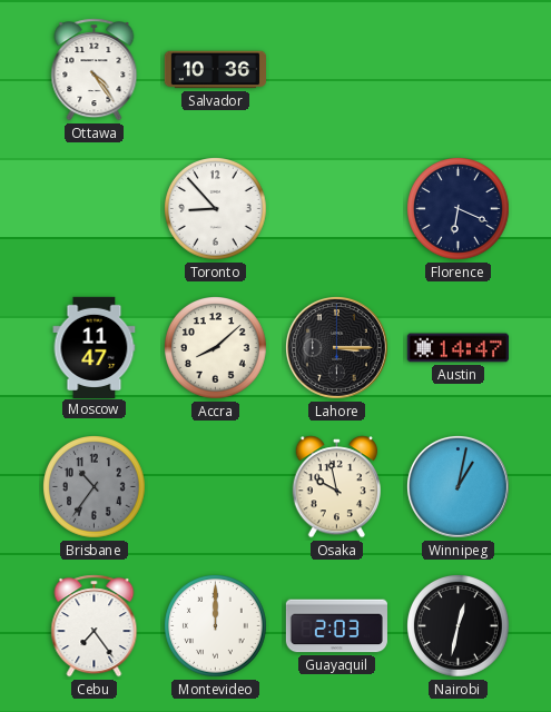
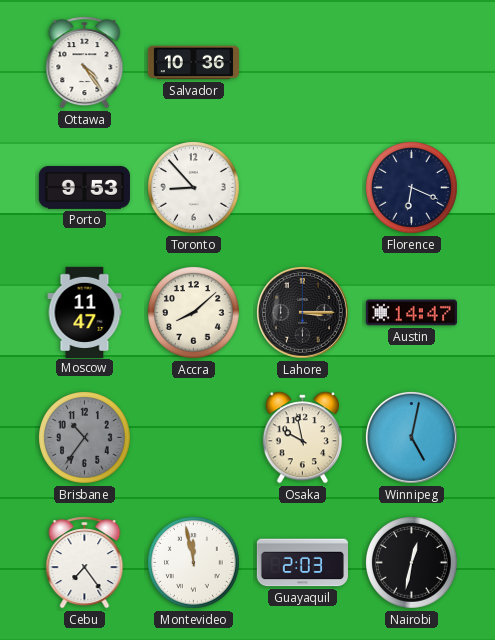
Porto: none -> 9:53
Winnipeg: 1:02 -> 5:02
Montevideo: 12:00 -> 11:58
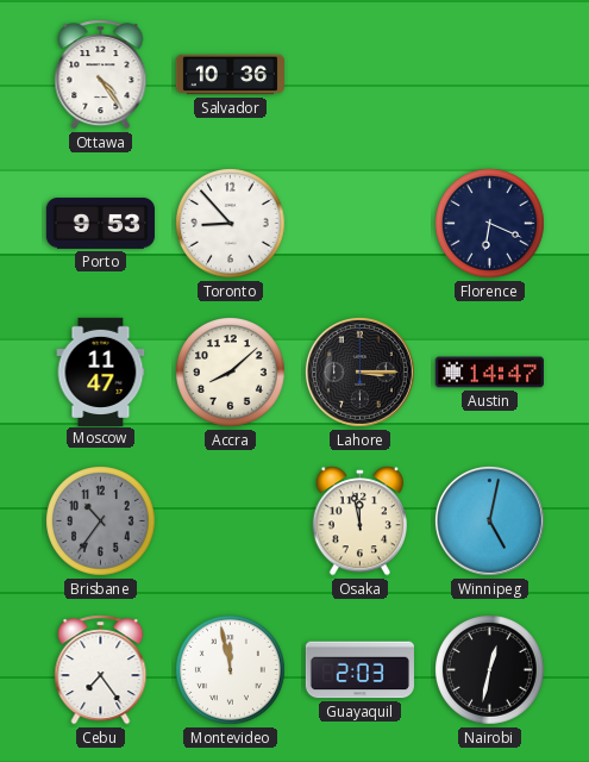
Osaka: 9:58 -> 11:58
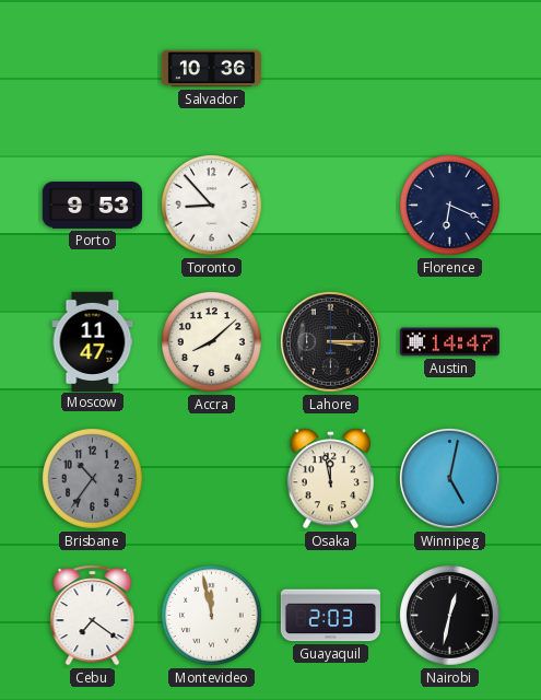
Ottawa: 4:24 -> none
Cebu: 7:24 -> 7:21
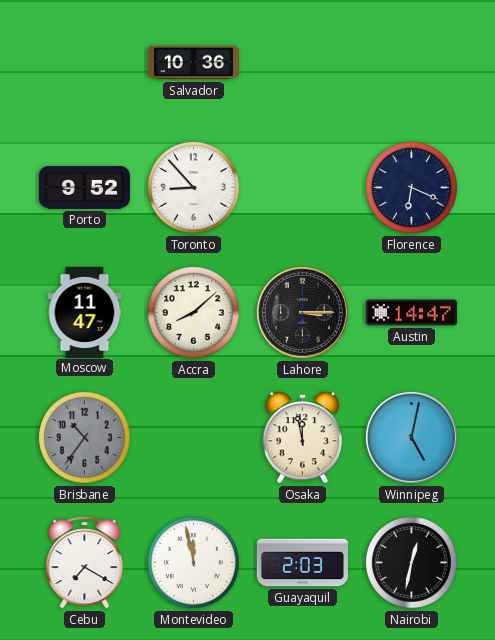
Porto: 9:53 -> 9:52
Cebu: 7:21 -> 7:20
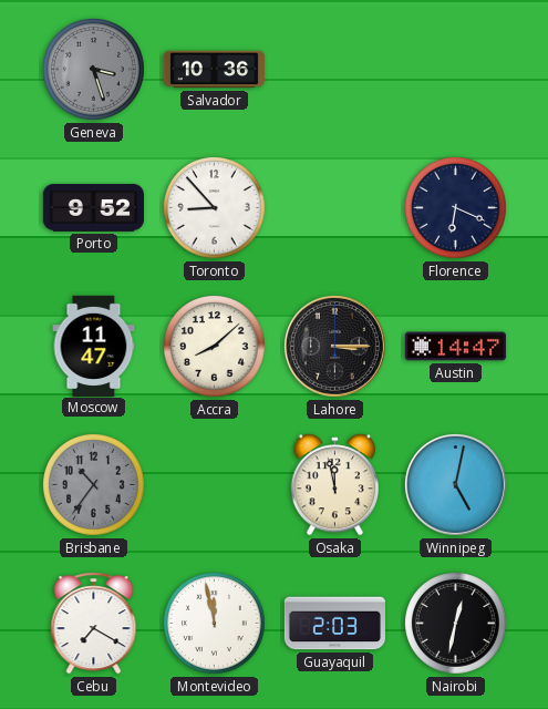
Geneva: none -> 3:27
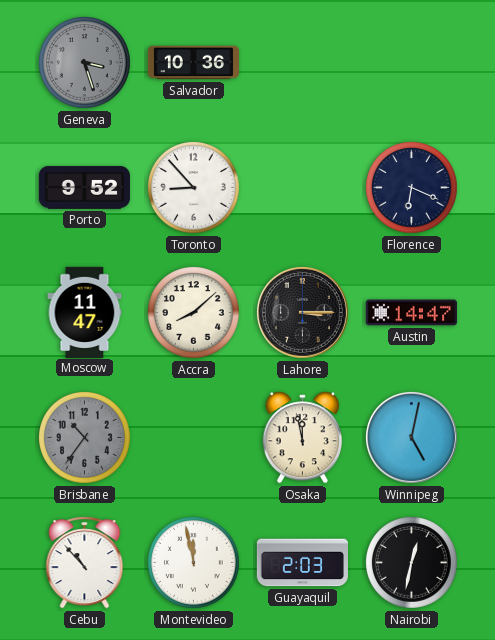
Cebu: 7:20 -> 10:53
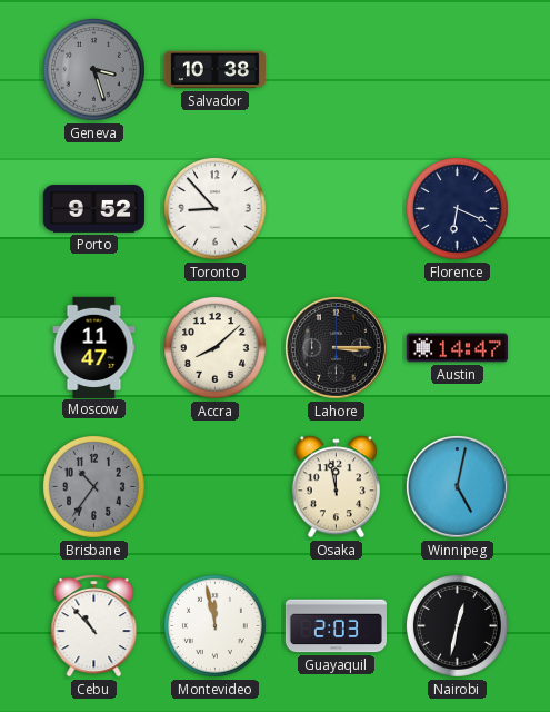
Salvador: 10:36 -> 10:38
